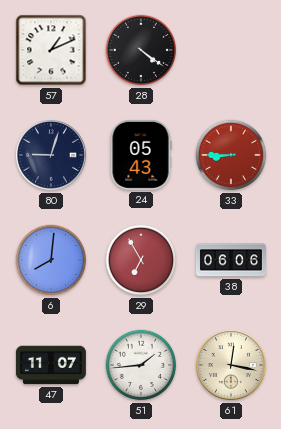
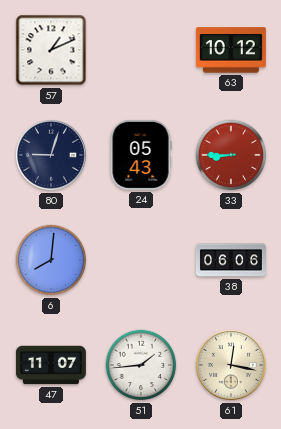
28: 4:21 -> none
63: none -> 10:12
29: 6:55 -> none
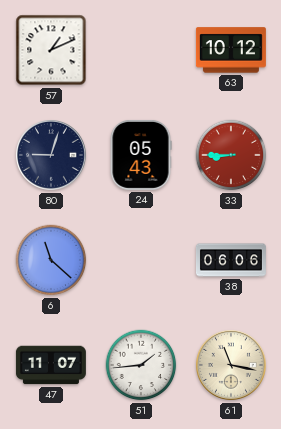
6: 8:01 -> 11:22
61: 12:17 -> 11:17
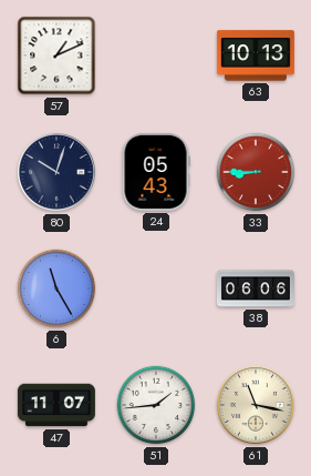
63: 10:12 -> 10:13
80: 9:03 -> 10:03
6: 11:22 -> 11:25
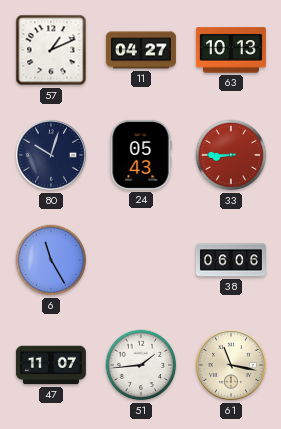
11: none -> 04:27
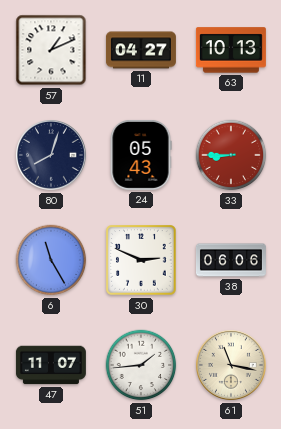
80: 10:03 -> 8:03
30: none -> 2:49
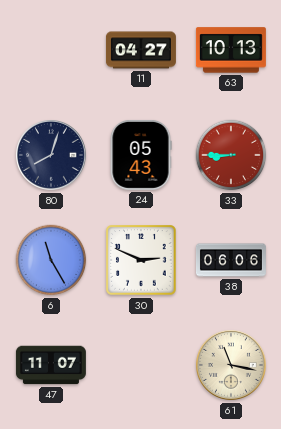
57: 1:11 -> none
51: 1:44 -> none
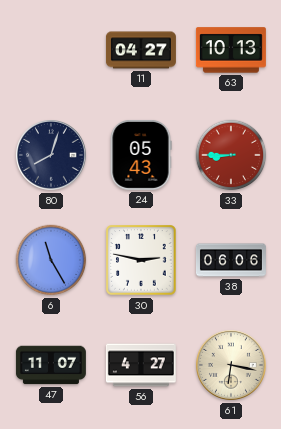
30: 2:49 -> 2:47
56: none -> 4:27
61: 11:17 -> 6:17
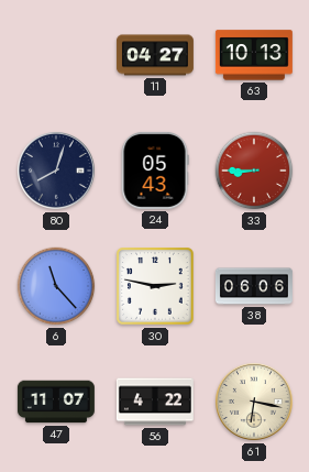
6: 11:25 -> 11:23
56: 4:27 -> 4:22
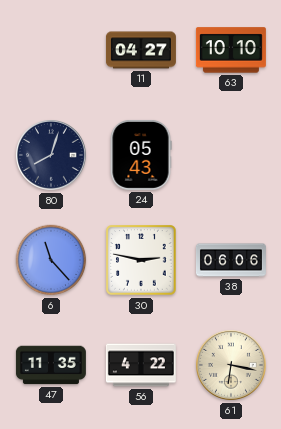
63: 10:13 -> 10:10
33: 8:45 -> none
47: 11:07 -> 11:35
